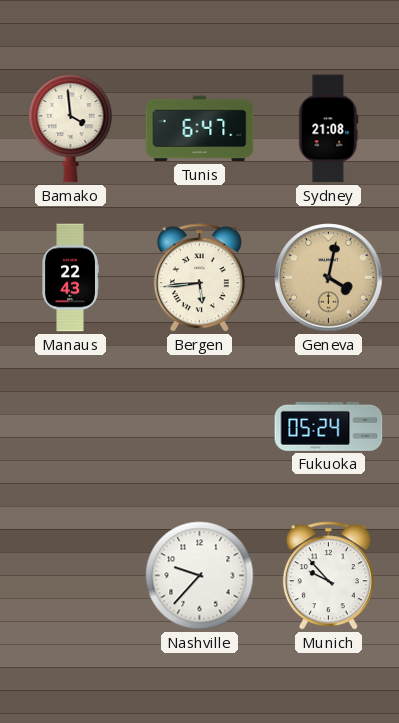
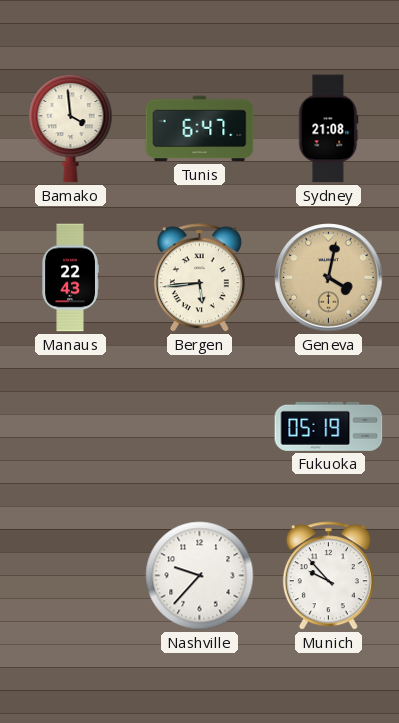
Fukuoka: 05:24 -> 05:19
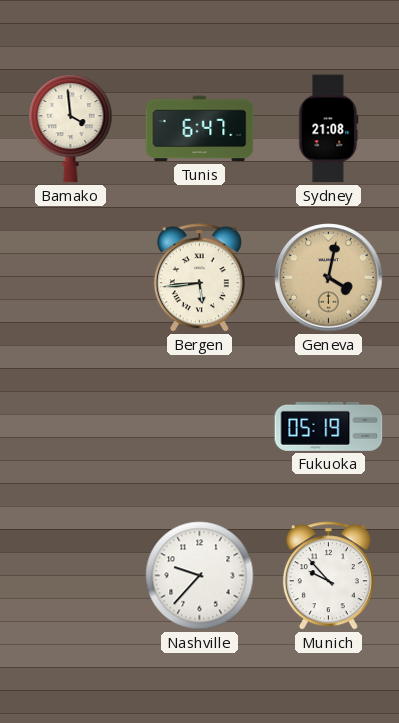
Manaus: 22:43 -> none
